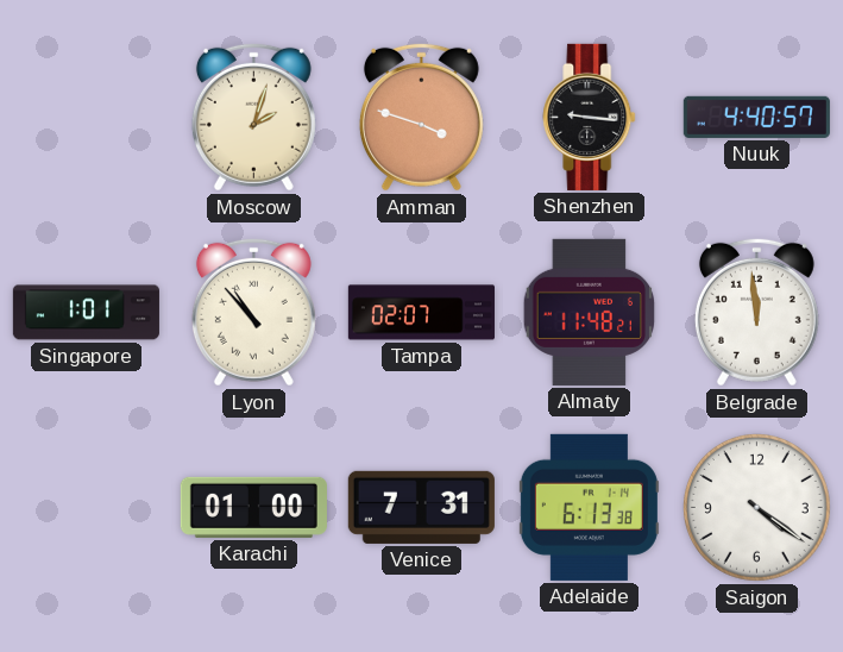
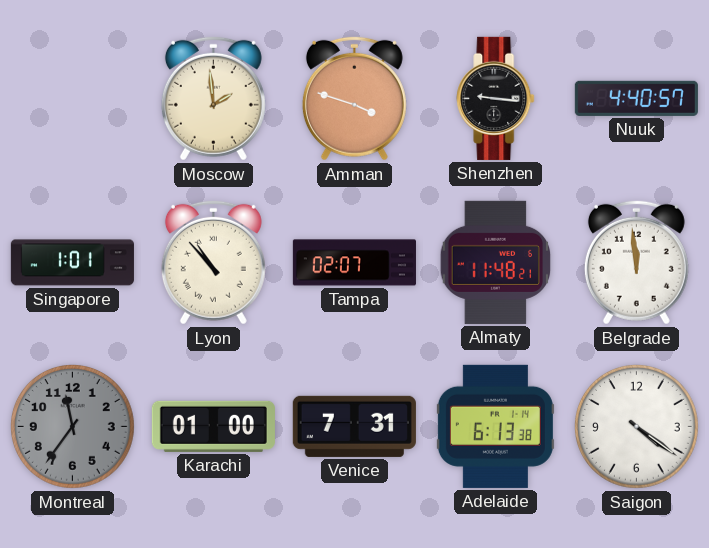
Moscow: 2:03 -> 1:59
Montreal: none -> 11:36
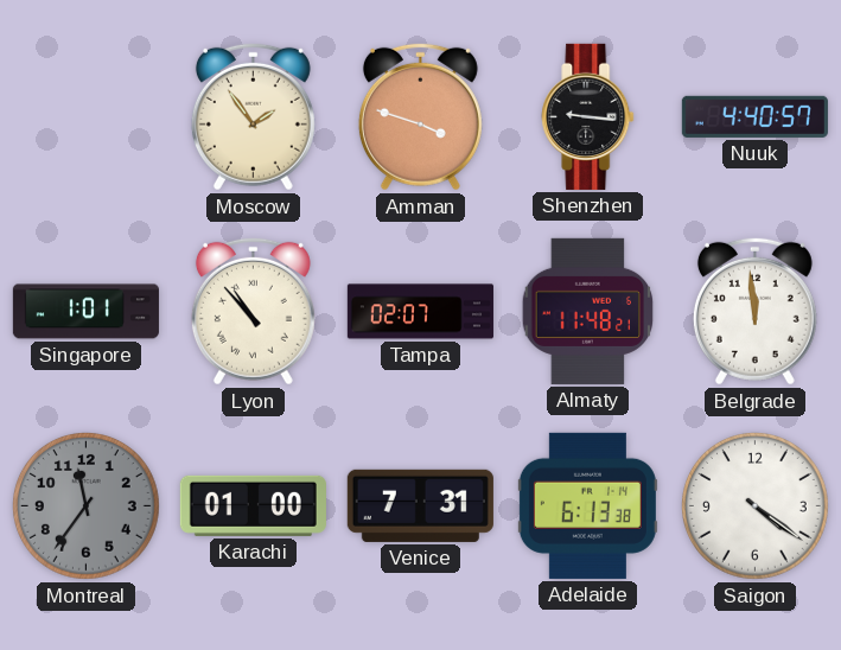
Moscow: 1:59 -> 1:54
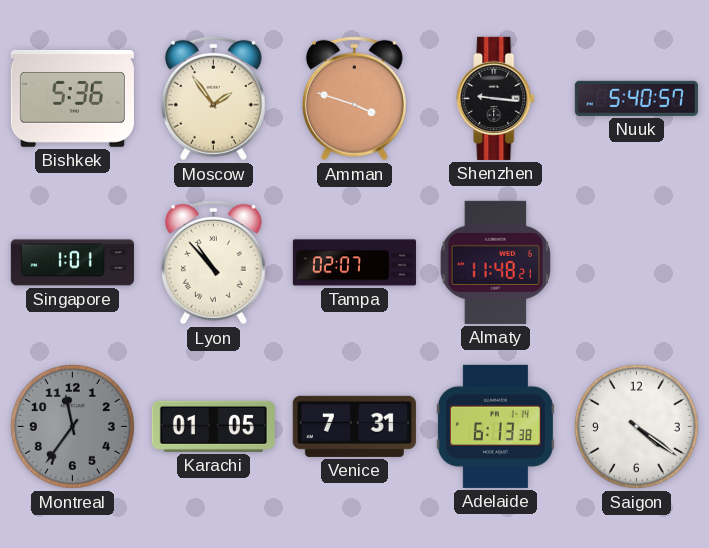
Bishkek: none -> 5:36
Nuuk: 4:40 -> 5:40
Belgrade: 11:59 -> none
Karachi: 01:00 -> 01:05
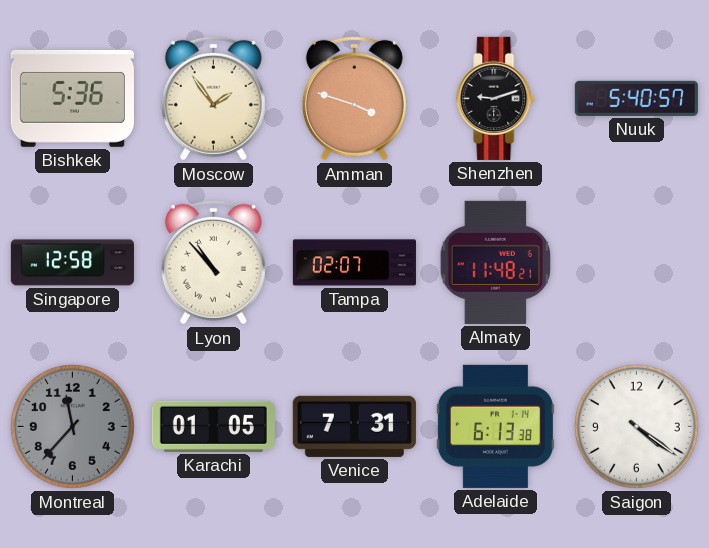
Shenzhen: 9:16 -> 9:12
Singapore: 1:01 -> 12:58
Montreal: 11:36 -> 11:37
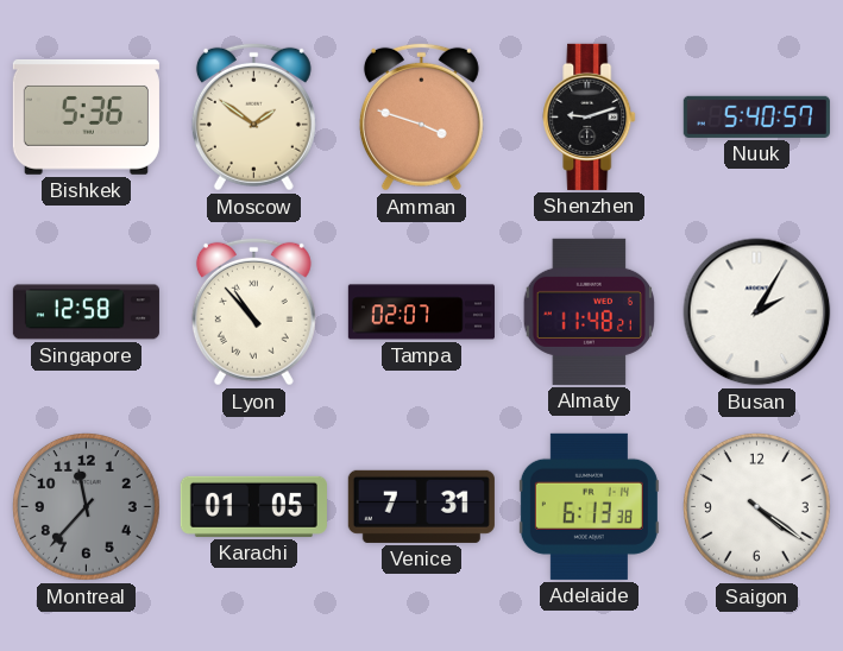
Moscow: 1:54 -> 1:51
Busan: none -> 2:05
